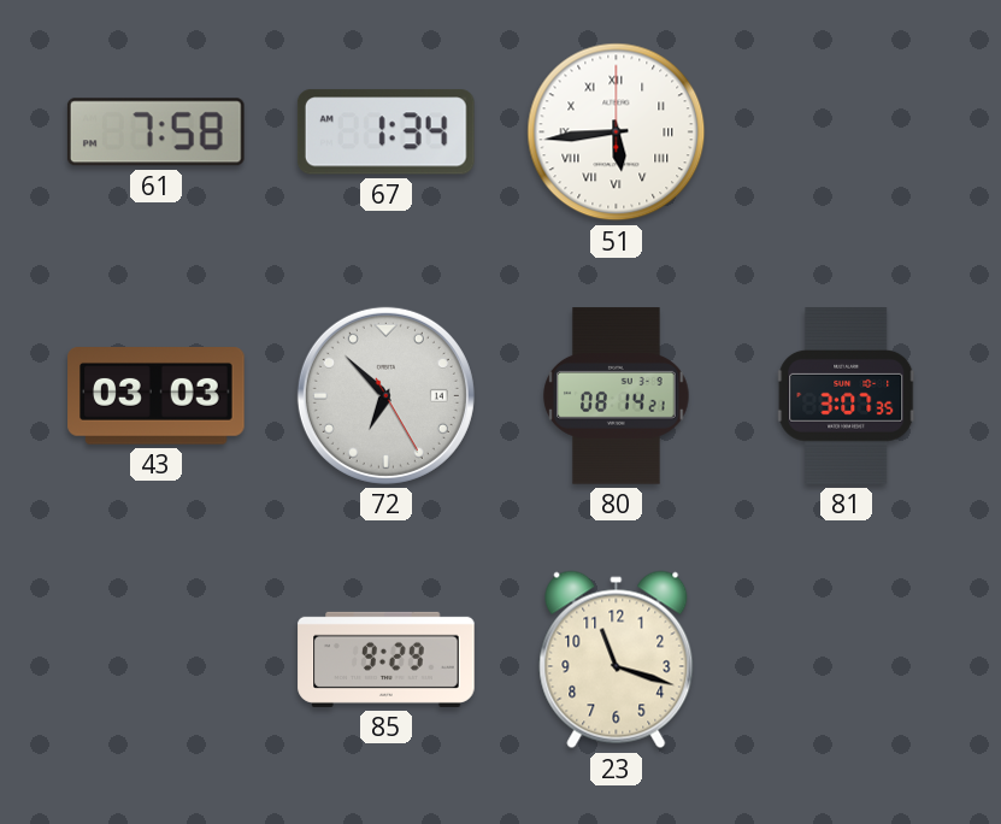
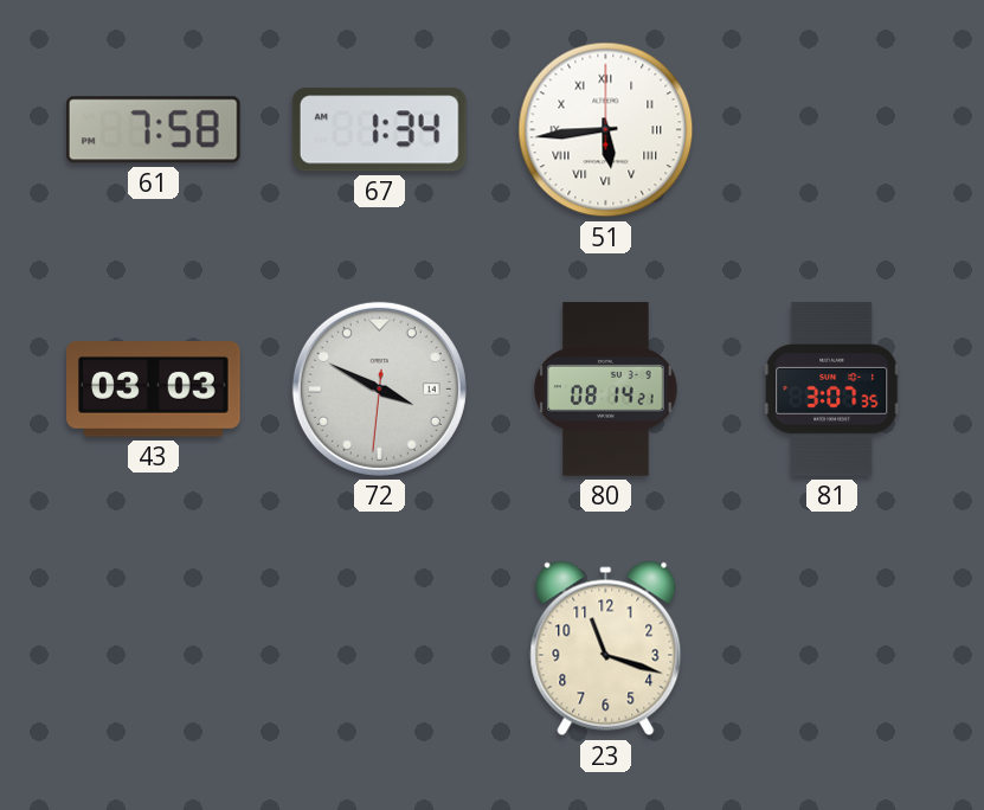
72: 6:52 -> 3:49
85: 9:29 -> none
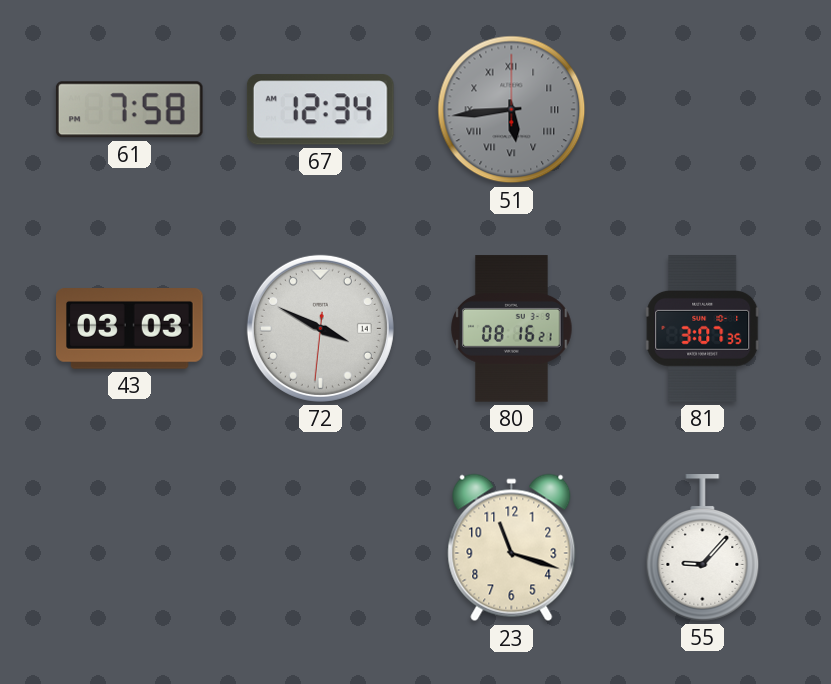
67: 1:34 -> 12:34
51 dial: white -> grey
80: 08:14 -> 08:16
55: none -> 9:07
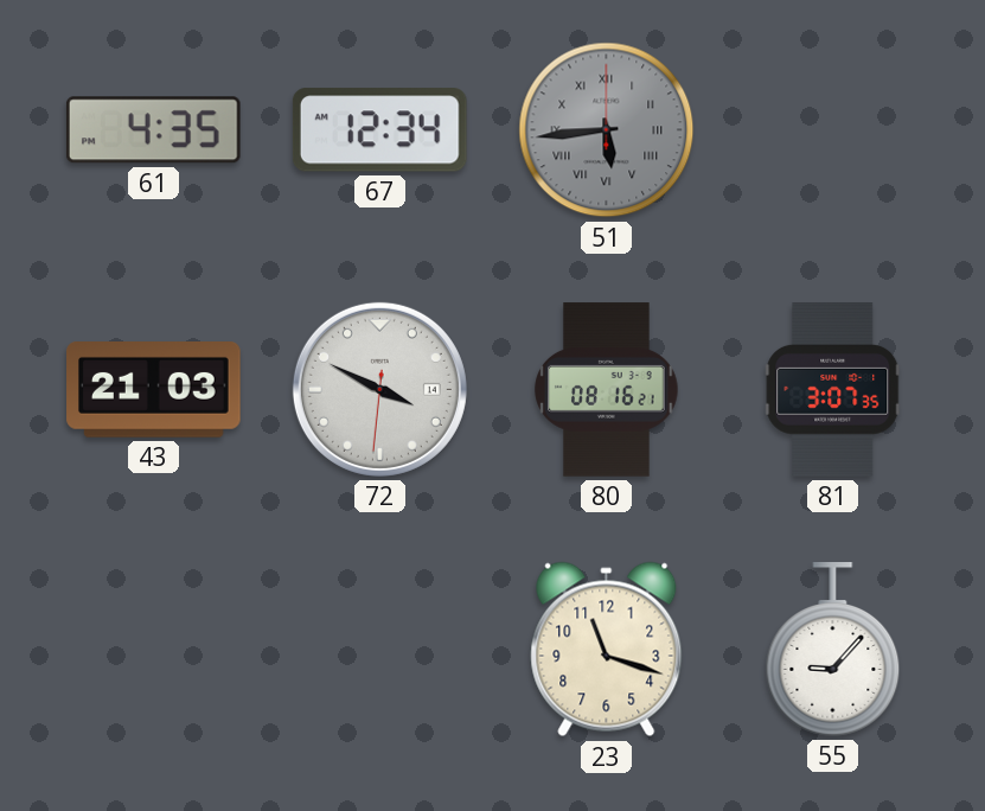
61: 7:58 -> 4:35
43: 03:03 -> 21:03
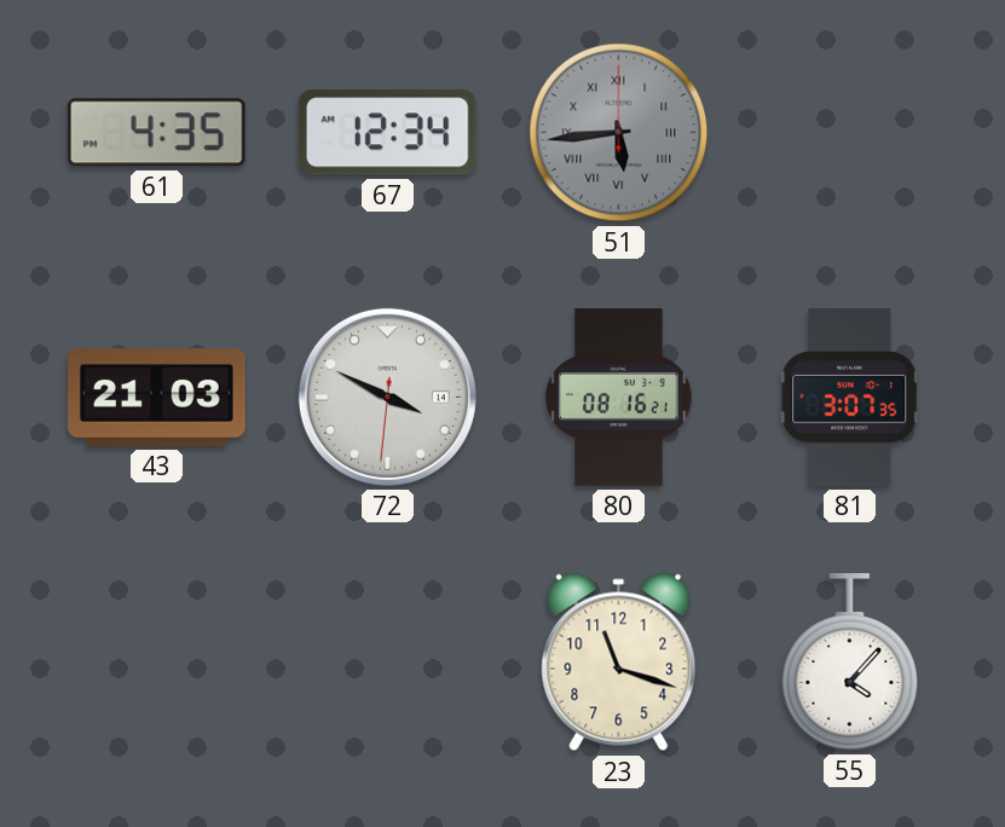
55: 9:07 -> 4:07
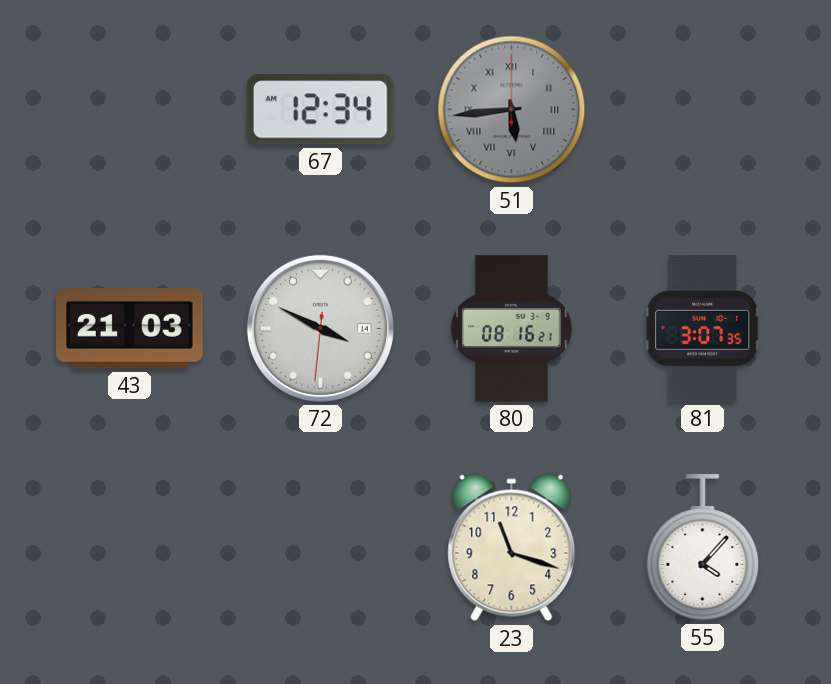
61: 4:35 -> none
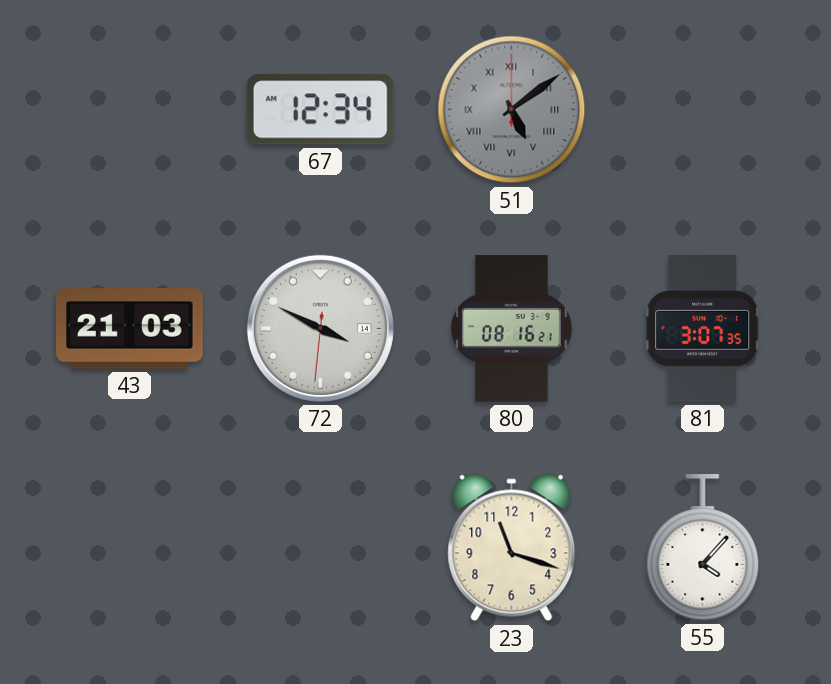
51: 5:44 -> 5:09
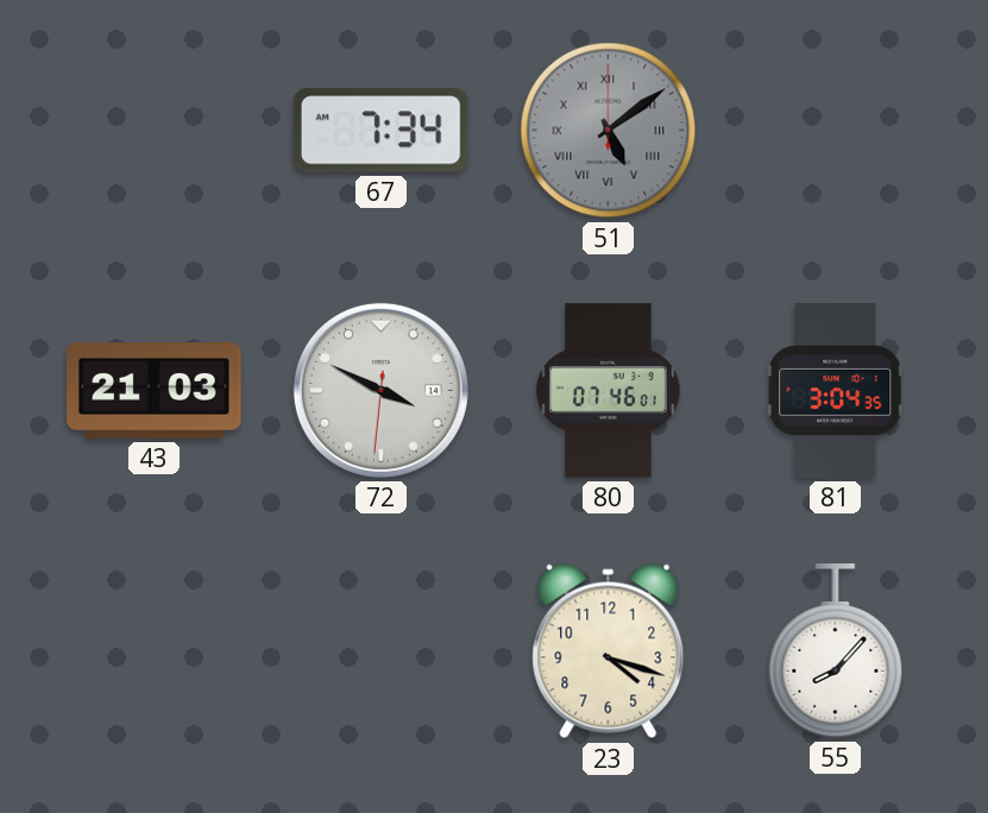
67: 12:34 -> 7:34
80: 08:16 -> 07:46
81: 3:07 -> 3:04
23: 11:18 -> 4:18
55: 4:07 -> 8:07
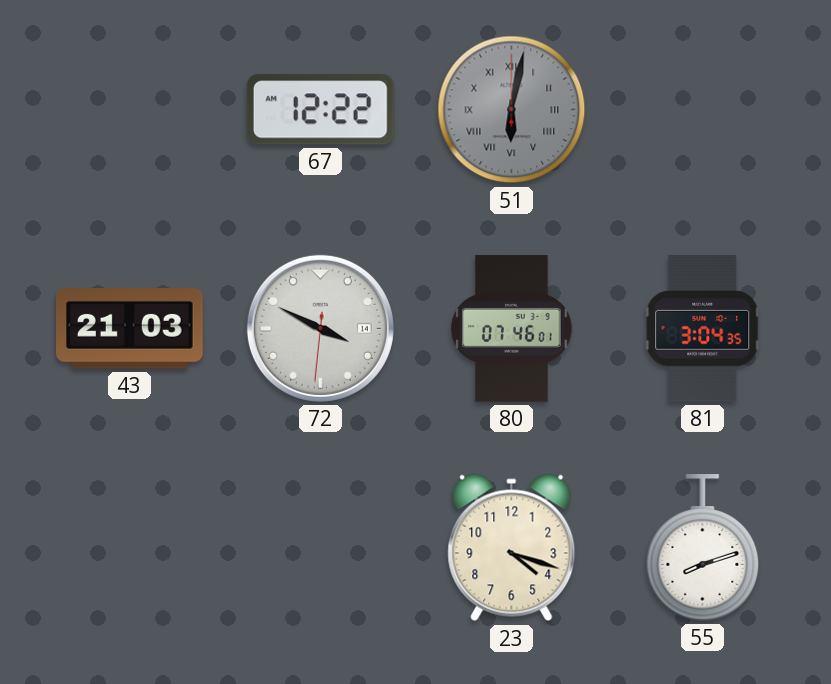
67: 7:34 -> 12:22
51: 5:09 -> 6:02
55: 8:07 -> 8:12
